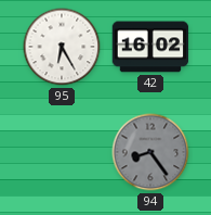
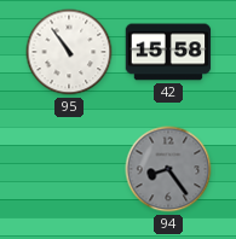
95: 6:25 -> 10:54
42: 16:02 -> 15:58
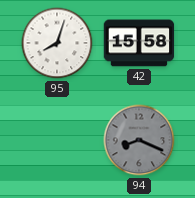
95: 10:54 -> 8:03
94: 8:24 -> 8:19
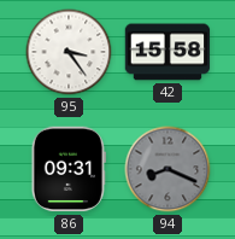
95: 8:03 -> 3:24
86: none -> 09:31
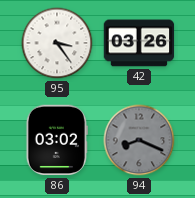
42: 15:58 -> 03:26
86: 09:31 -> 03:02
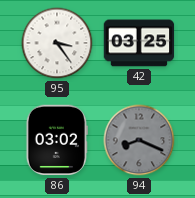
42: 03:26 -> 03:25
